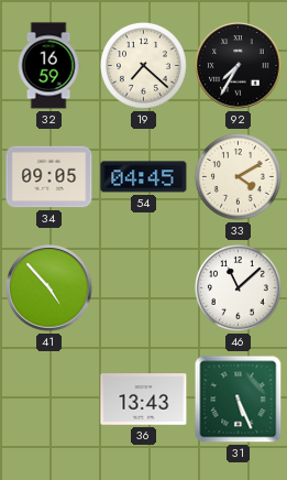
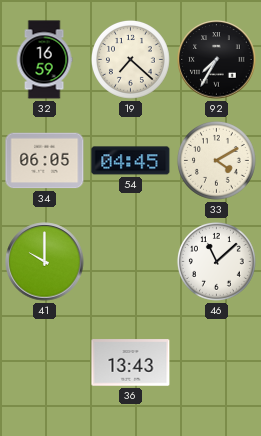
34: 09:05 -> 06:05
41: 4:53 -> 10:00
31: 5:26 -> none
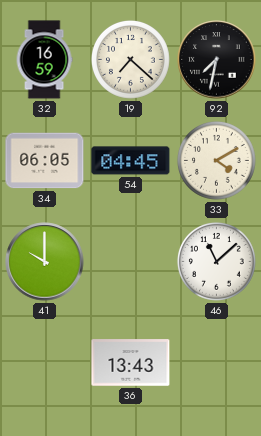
92: 7:35 -> 7:32
